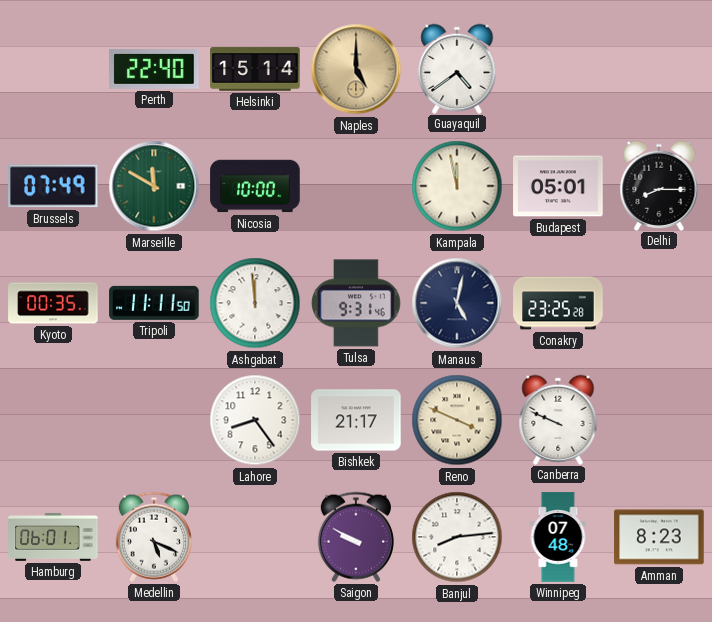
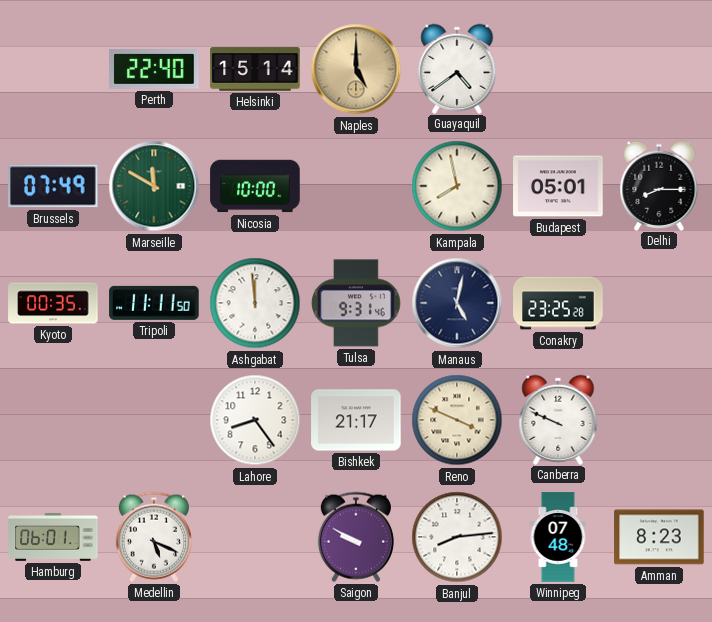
Kampala: 11:58 -> 7:58
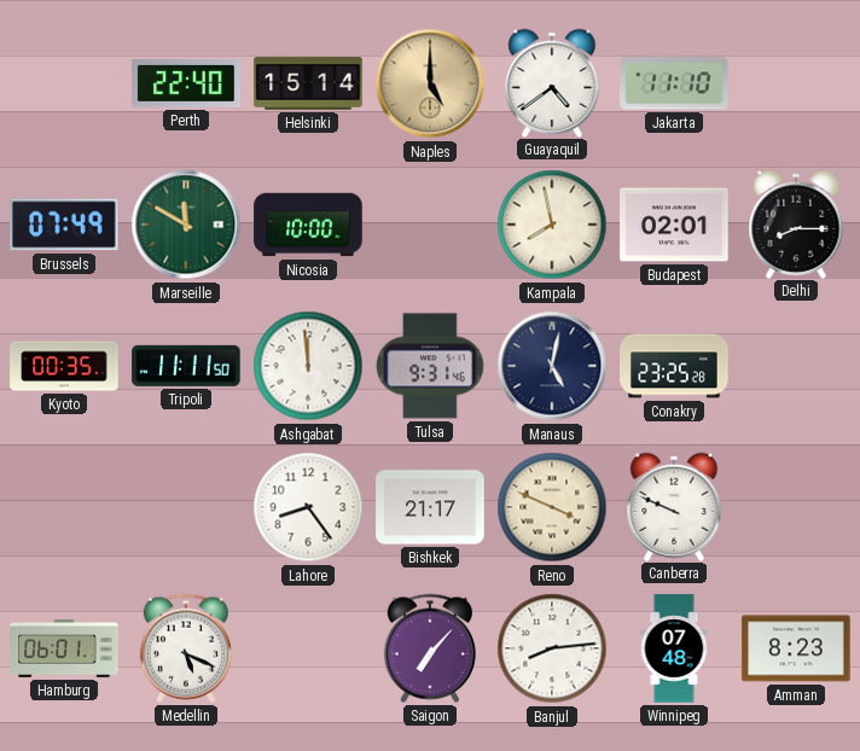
Jakarta: none -> 11:10
Budapest: 05:01 -> 02:01
Saigon: 9:50 -> 7:07
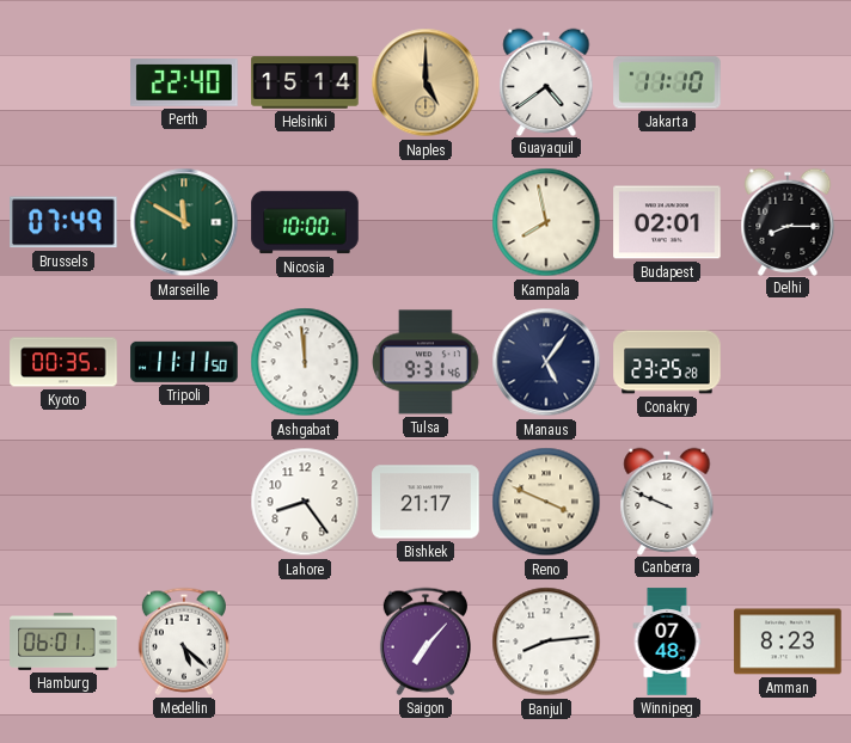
Manaus: 5:02 -> 5:06
Medellin: 5:19 -> 5:22
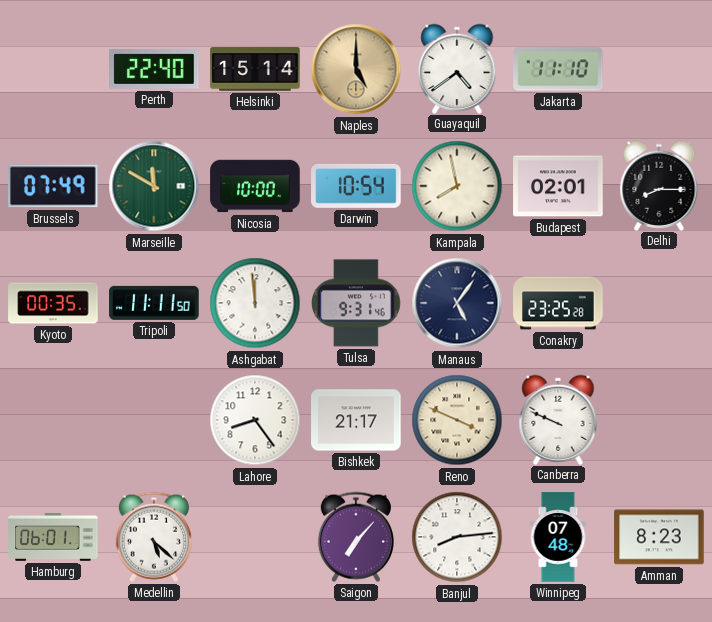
Darwin: none -> 10:54
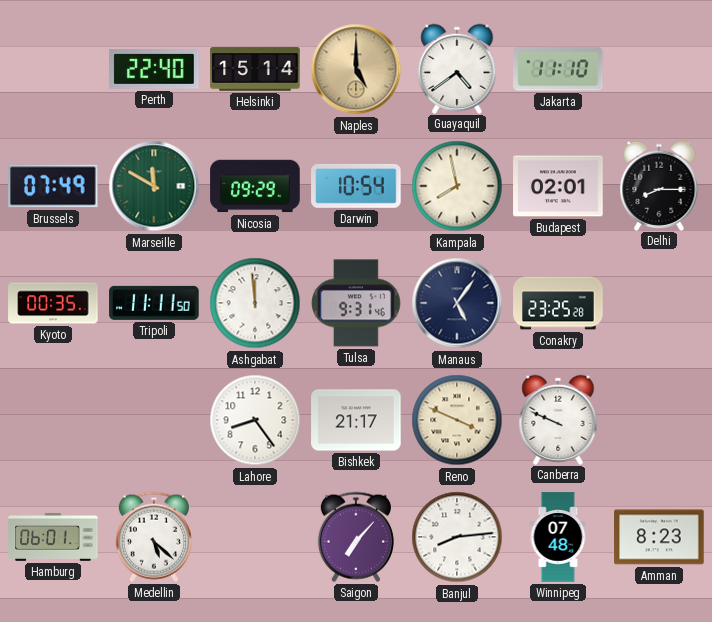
Nicosia: 10:00 -> 09:29
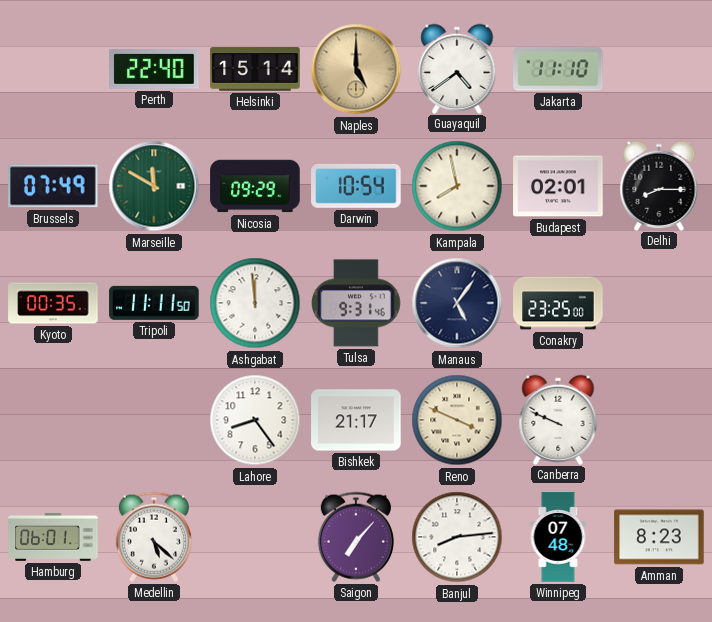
Conakry: 23:25:28 -> 23:25:00
